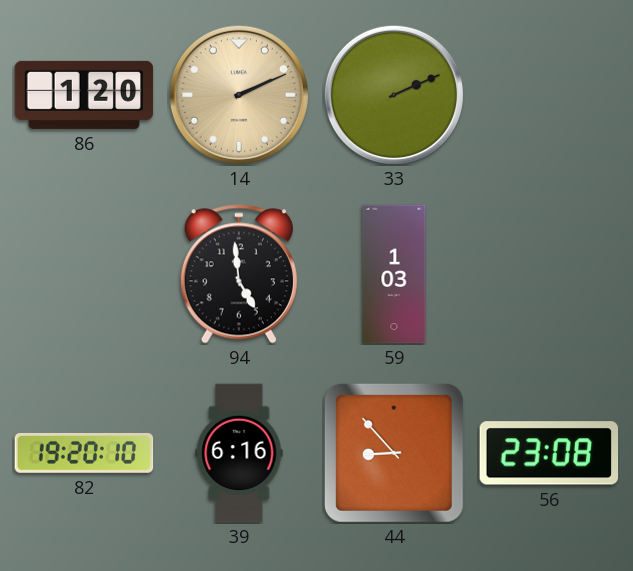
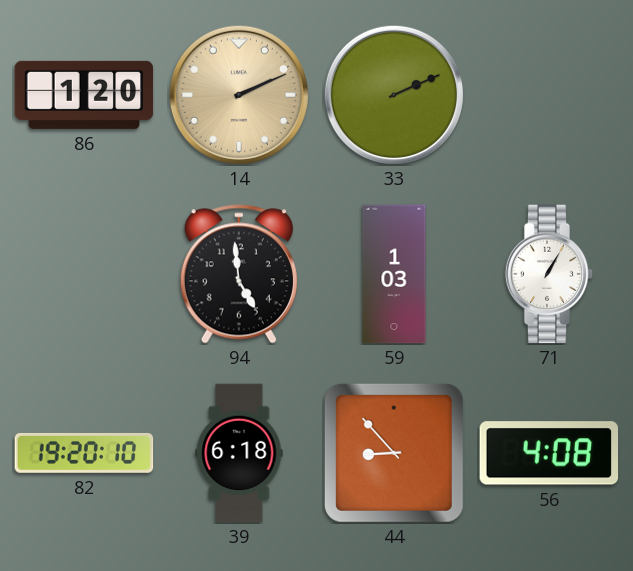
71: none -> 1:05
39: 6:16 -> 6:18
56: 23:08 -> 4:08
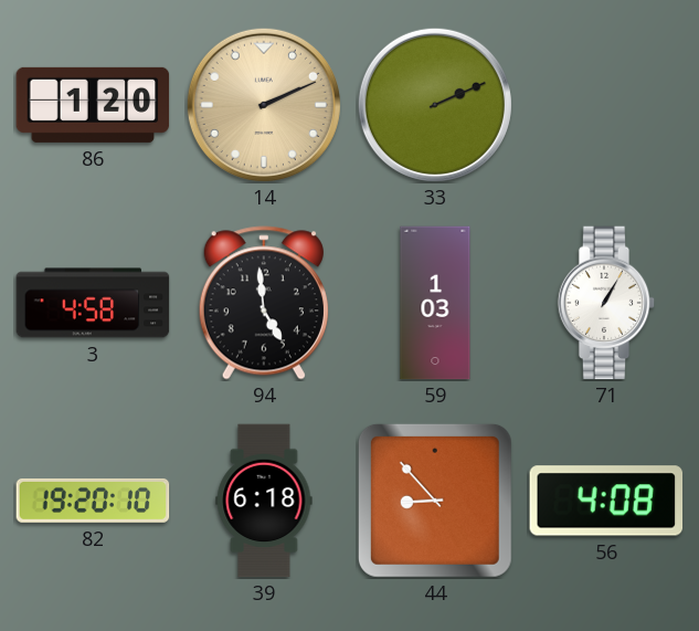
3: none -> 4:58
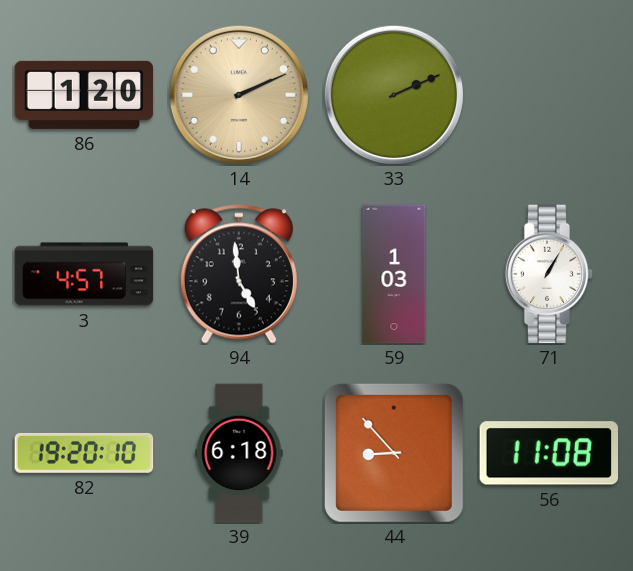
3: 4:58 -> 4:57
56: 4:08 -> 11:08
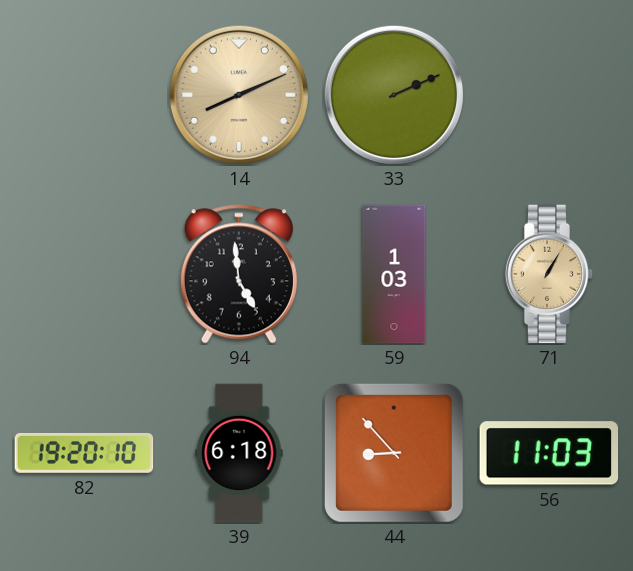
86: 1:20 -> none
14: 2:11 -> 8:11
3: 4:57 -> none
71 dial: white -> champagne
56: 11:08 -> 11:03
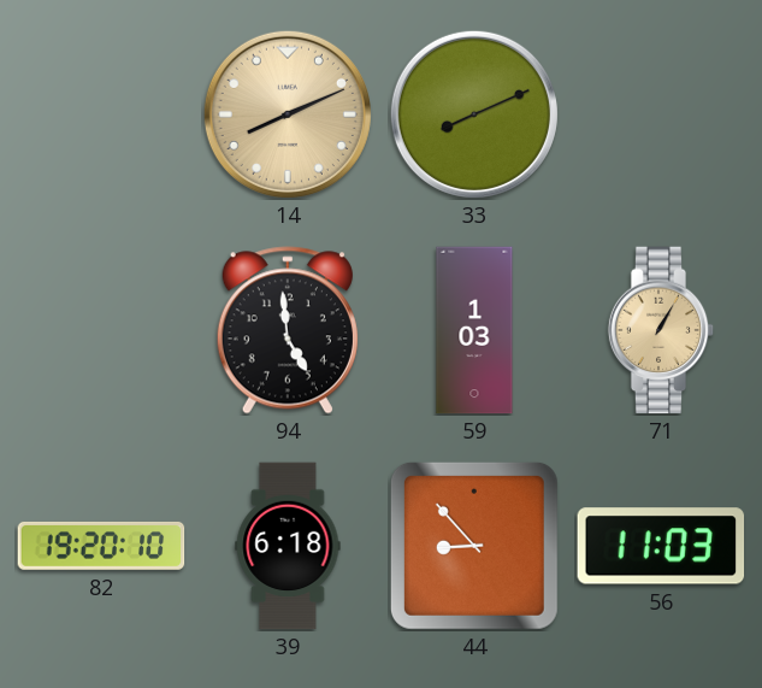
33: 2:11 -> 8:11
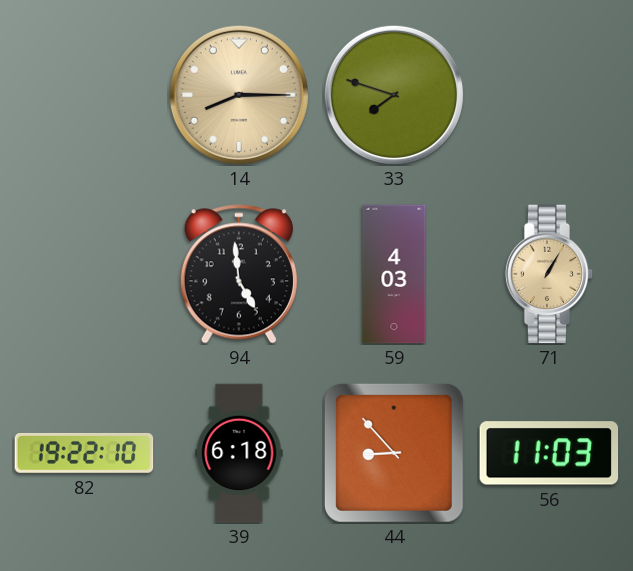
14: 8:11 -> 8:15
33: 8:11 -> 7:48
59: 1:03 -> 4:03
82: 19:20 -> 19:22
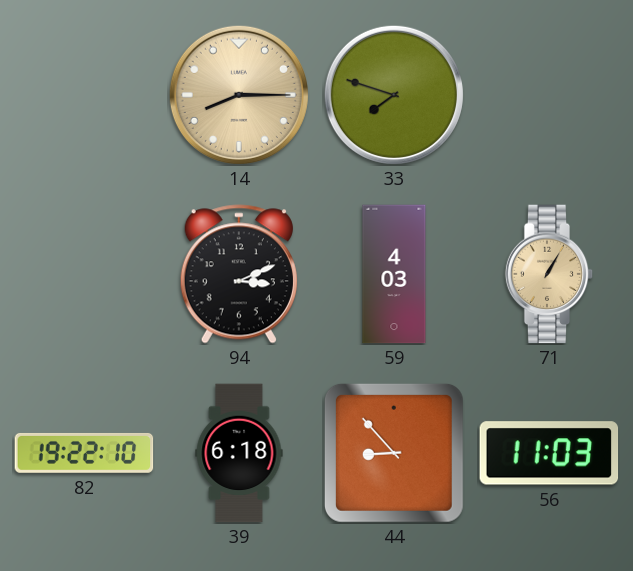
94: 4:59 -> 3:11
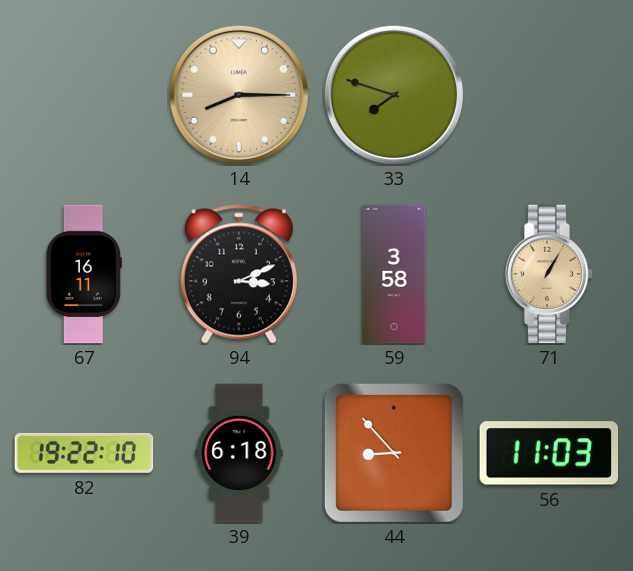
67: none -> 16:11
59: 4:03 -> 3:58
